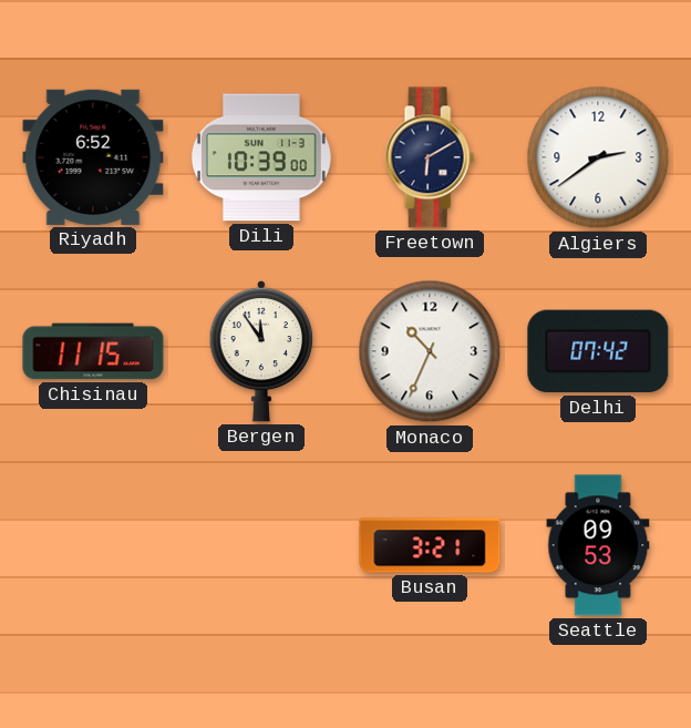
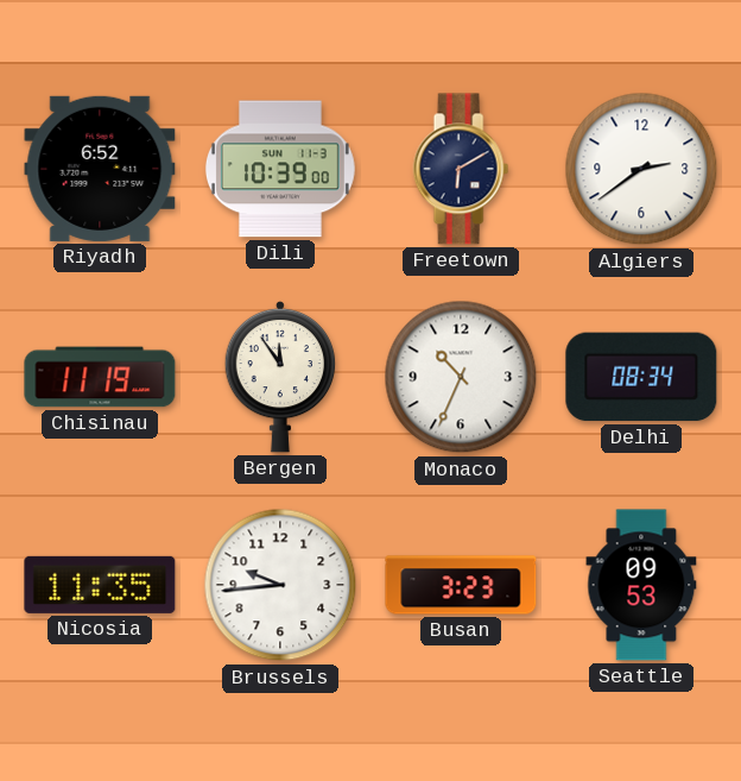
Chisinau: 11:15 -> 11:19
Delhi: 07:42 -> 08:34
Nicosia: none -> 11:35
Brussels: none -> 9:44
Busan: 3:21 -> 3:23
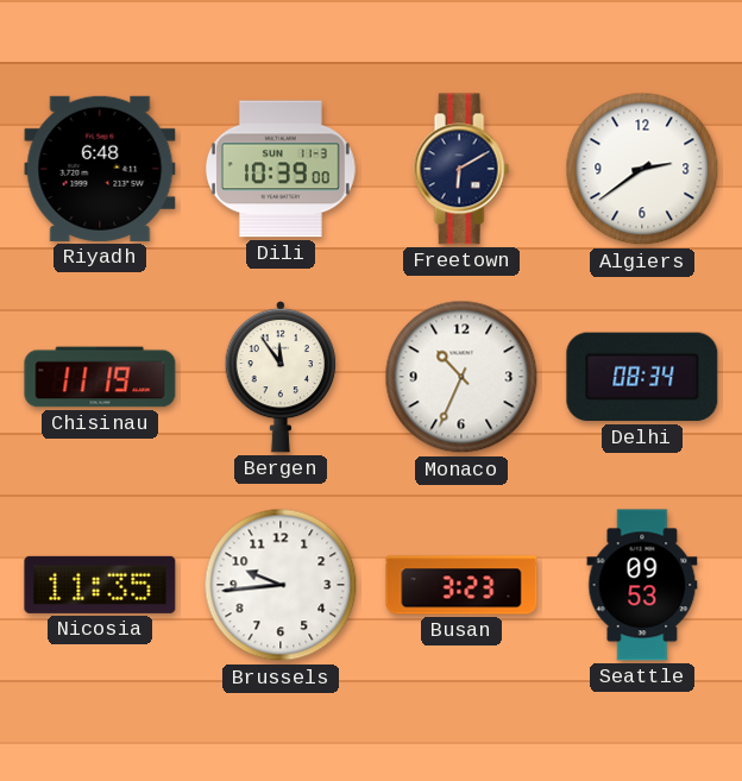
Riyadh: 6:52 -> 6:48
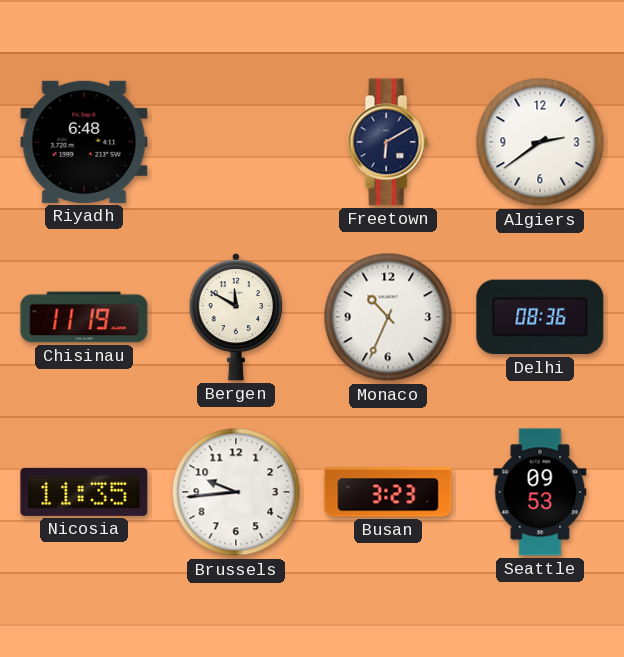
Dili: 10:39 -> none
Bergen: 11:54 -> 11:50
Delhi: 08:34 -> 08:36
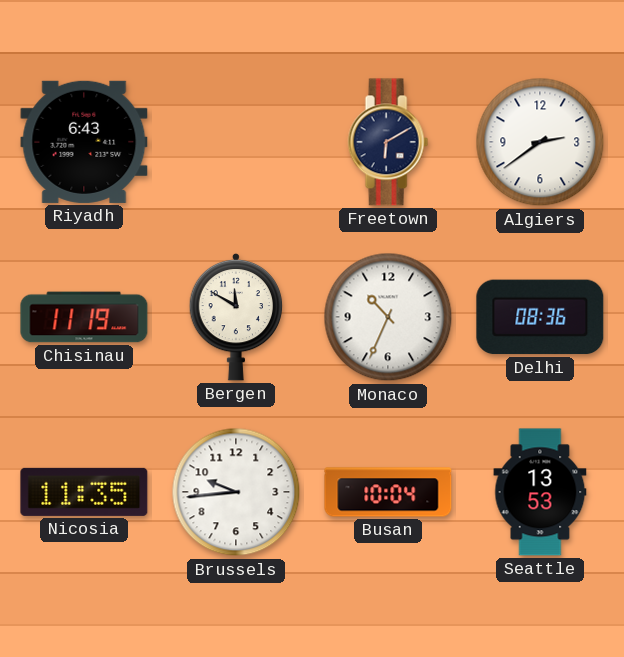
Riyadh: 6:48 -> 6:43
Busan: 3:23 -> 10:04
Seattle: 09:53 -> 13:53
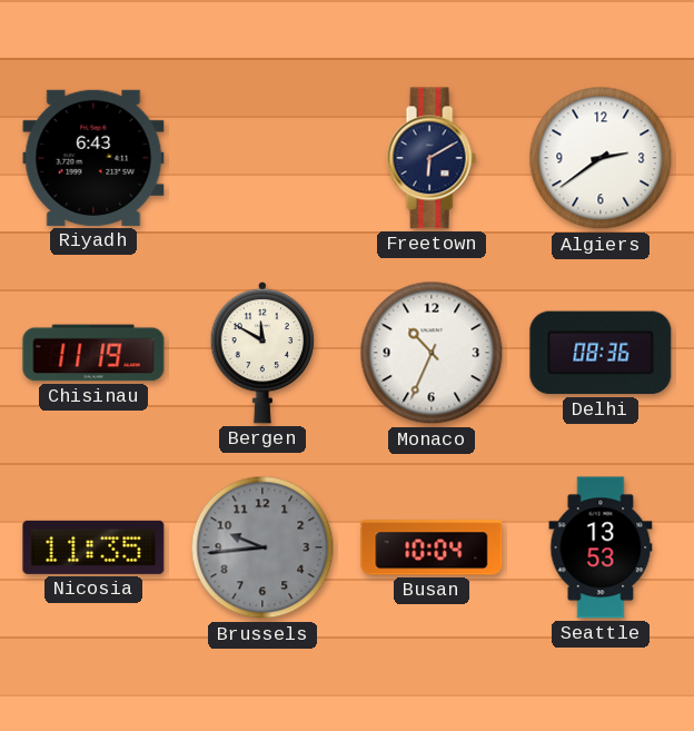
Brussels dial: white -> grey
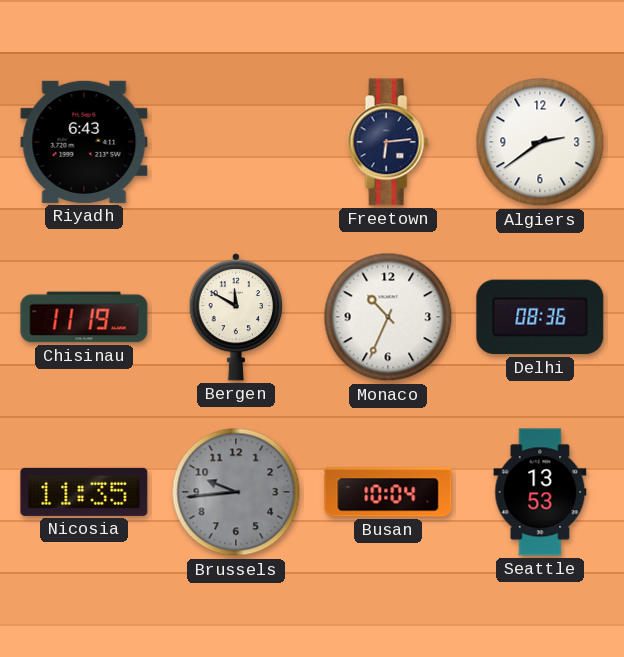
Freetown: 6:10 -> 6:14
